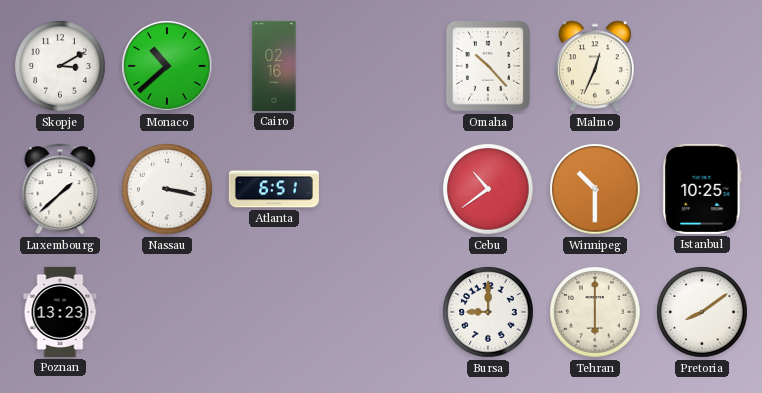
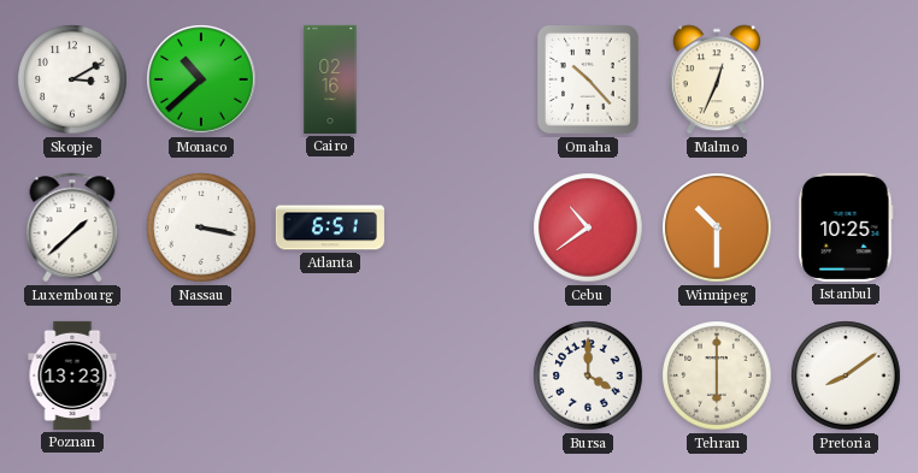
Bursa: 9:00 -> 4:00
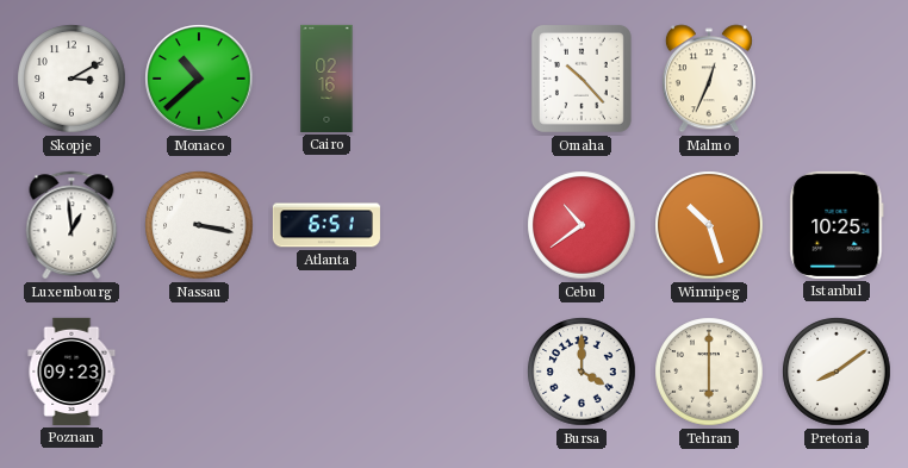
Luxembourg: 1:38 -> 12:59
Winnipeg: 10:30 -> 10:27
Poznan: 13:23 -> 09:23
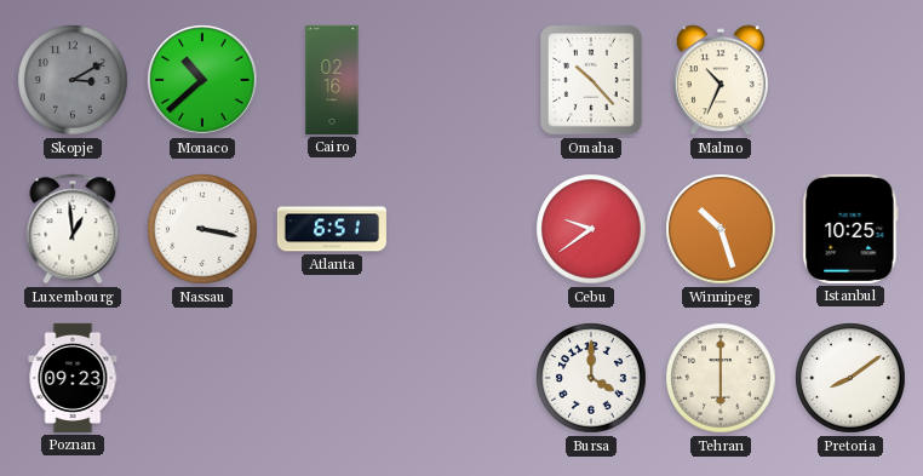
Skopje dial: white -> grey
Malmo: 12:34 -> 10:34
Cebu: 10:39 -> 9:39
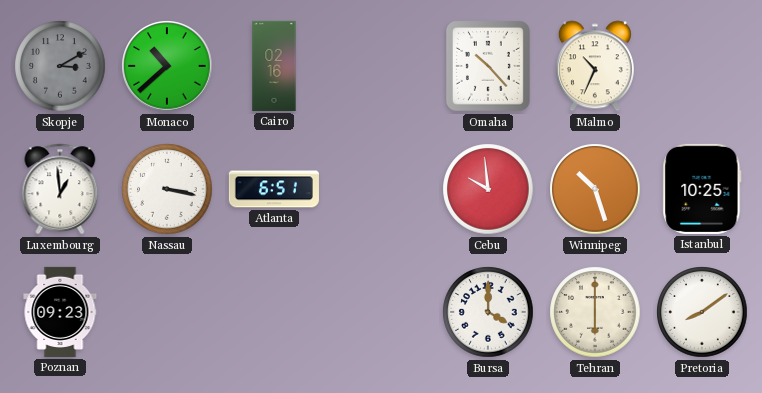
Cebu: 9:39 -> 9:59
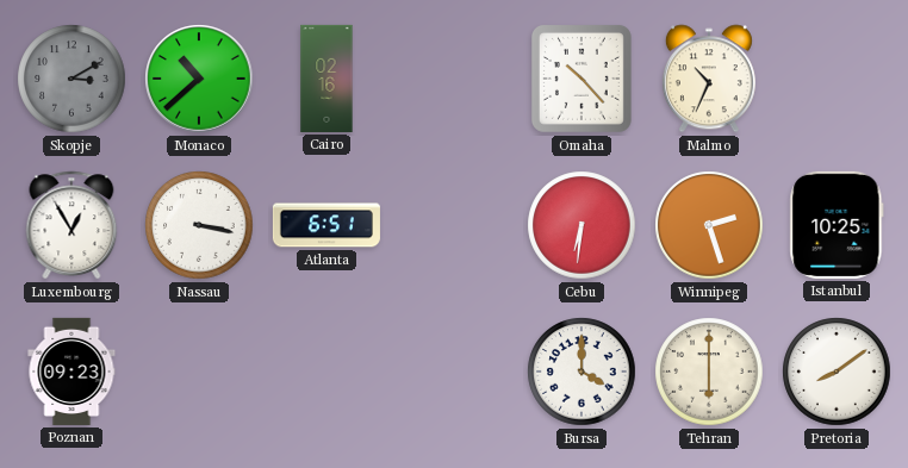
Luxembourg: 12:59 -> 12:55
Cebu: 9:59 -> 6:31
Winnipeg: 10:27 -> 2:27
